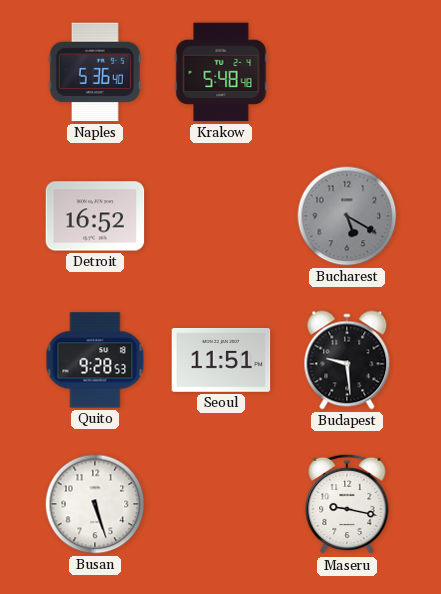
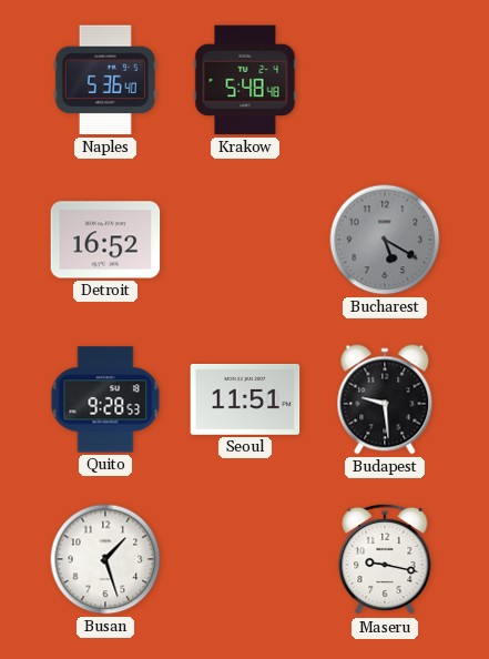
Busan: 5:27 -> 1:27
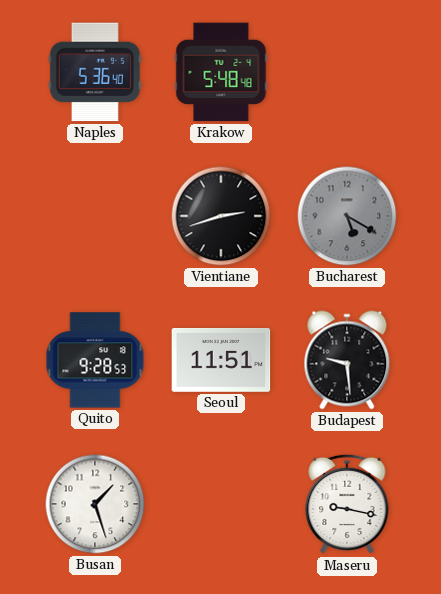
Detroit: 16:52 -> none
Vientiane: none -> 2:42
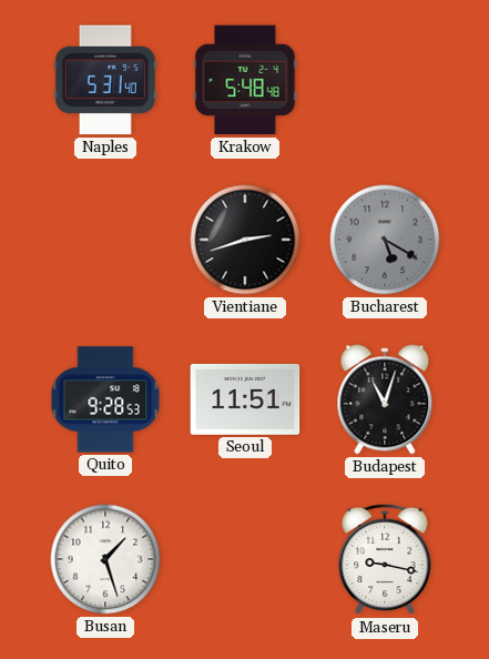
Naples: 5:36 -> 5:31
Budapest: 9:29 -> 11:03
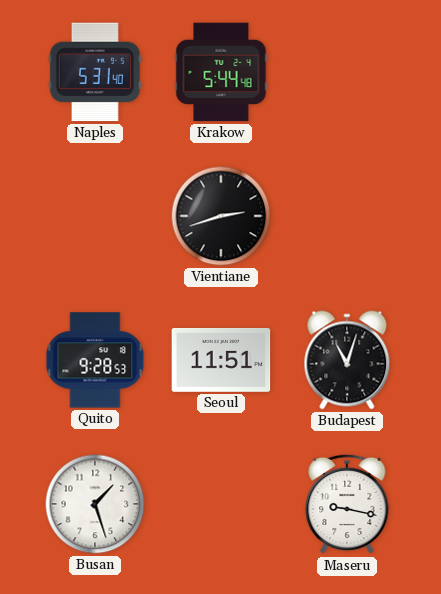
Krakow: 5:48 -> 5:44
Bucharest: 5:20 -> none
